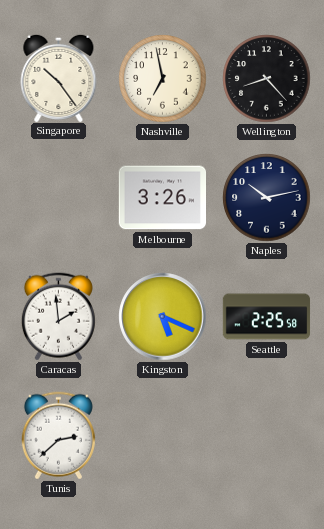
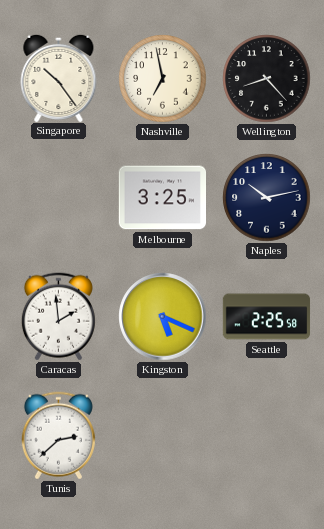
Melbourne: 3:26 -> 3:25
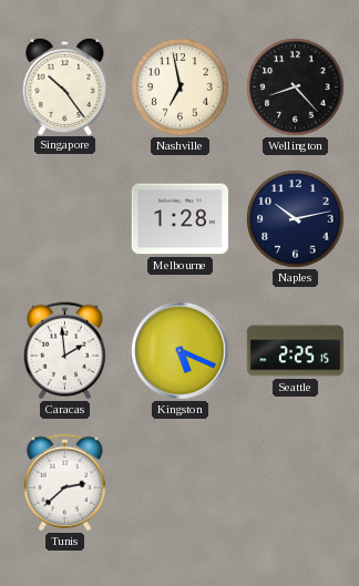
Melbourne: 3:25 -> 1:28
Seattle: 2:25:58 -> 2:25:15
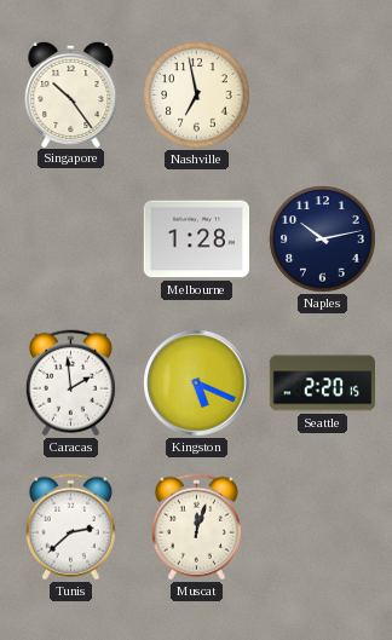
Wellington: 8:23 -> none
Seattle: 2:25 -> 2:20
Muscat: none -> 12:03
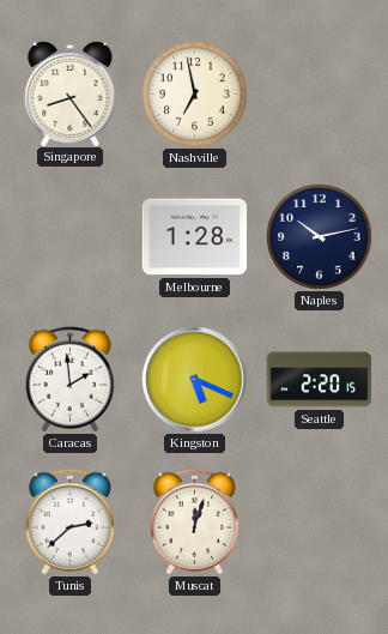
Singapore: 10:24 -> 8:24
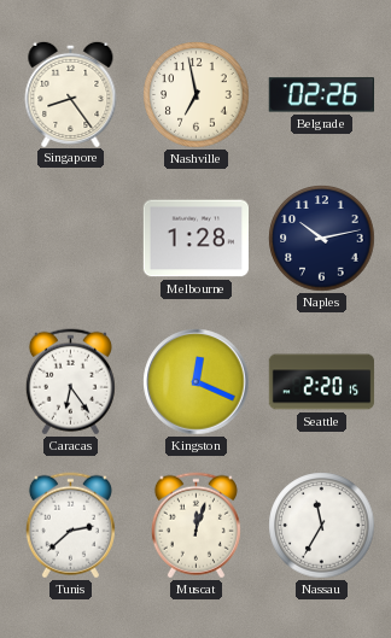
Belgrade: none -> 02:26
Caracas: 1:59 -> 6:24
Kingston: 5:19 -> 12:19
Nassau: none -> 11:35
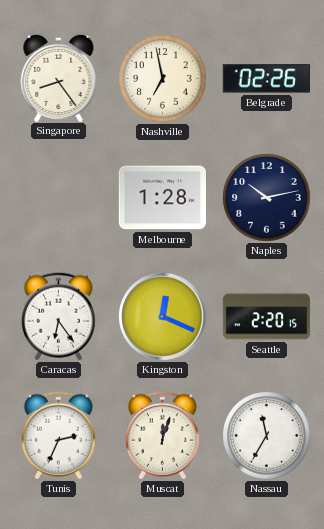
Tunis: 2:38 -> 2:34
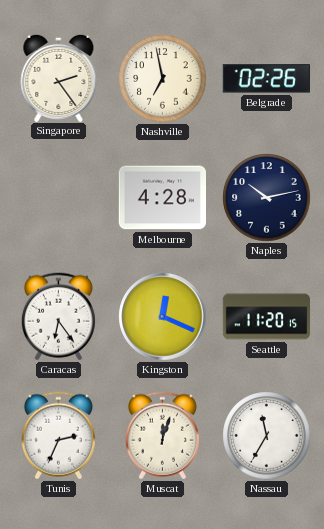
Singapore: 8:24 -> 2:24
Melbourne: 1:28 -> 4:28
Seattle: 2:20 -> 11:20
